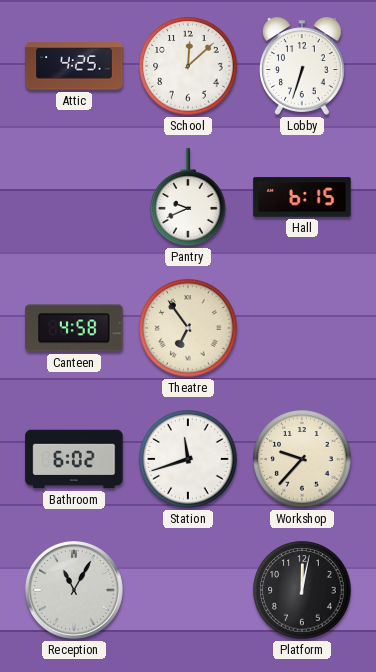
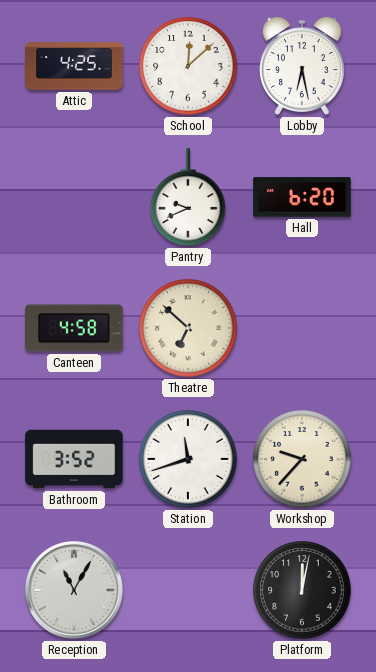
Lobby: 6:33 -> 6:28
Hall: 6:15 -> 6:20
Theatre: 6:54 -> 6:52
Bathroom: 6:02 -> 3:52
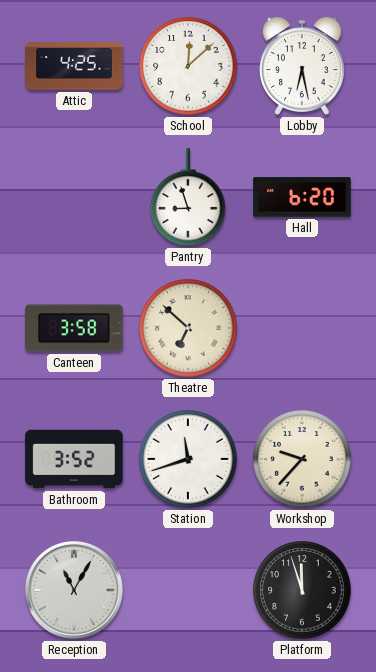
Pantry: 9:41 -> 8:57
Canteen: 4:58 -> 3:58
Platform: 12:02 -> 11:57
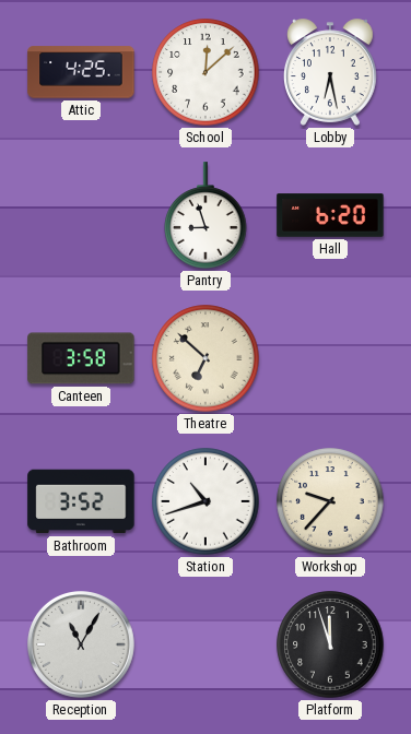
Station: 11:42 -> 10:42
